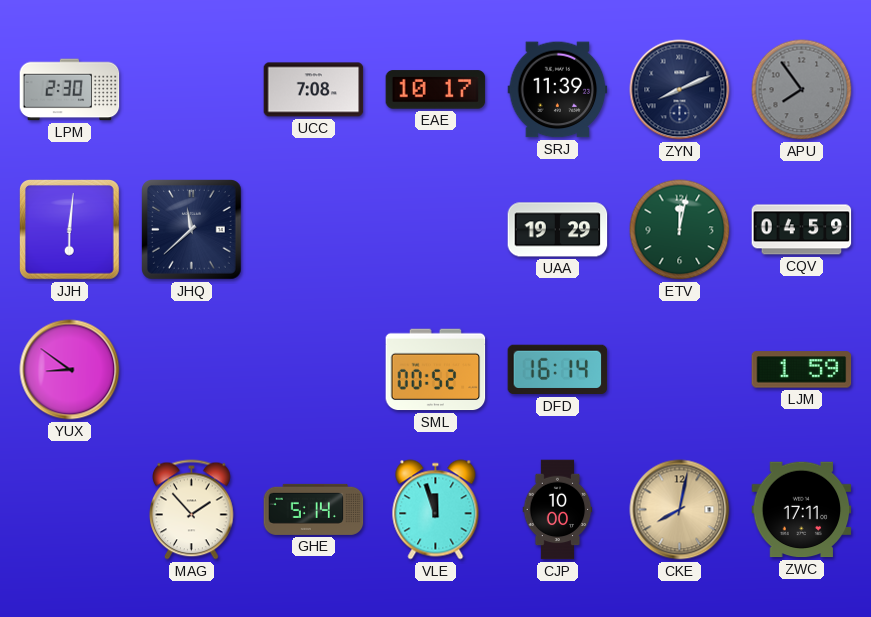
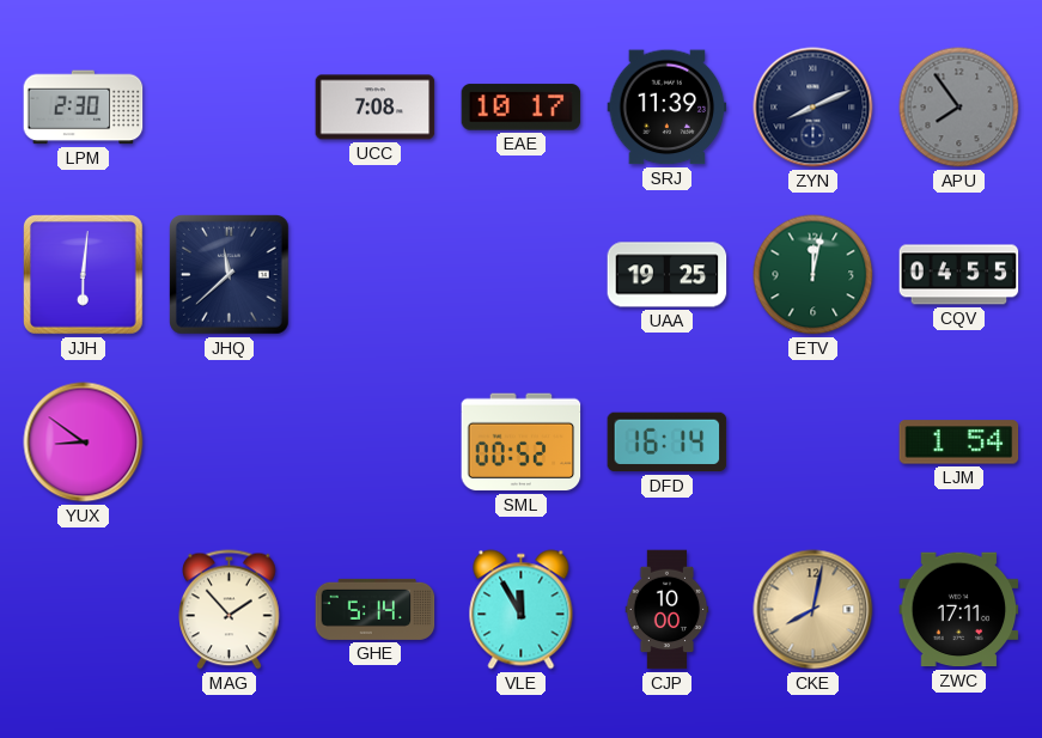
UAA: 19:29 -> 19:25
CQV: 04:59 -> 04:55
LJM: 1:59 -> 1:54
VLE: 11:57 -> 11:55
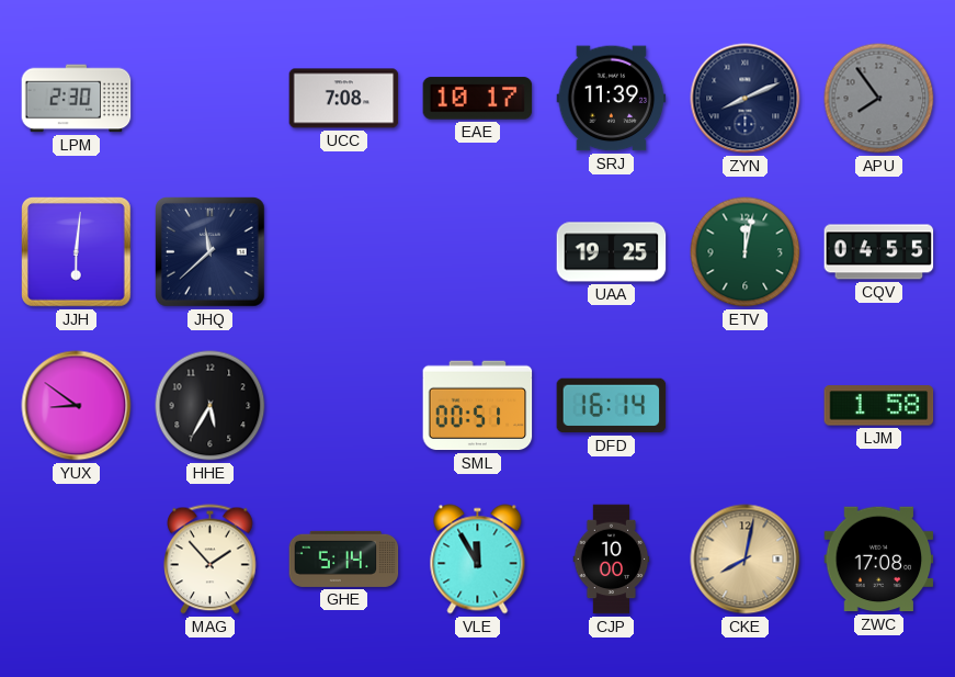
HHE: none -> 5:35
SML: 00:52 -> 00:51
LJM: 1:54 -> 1:58
ZWC: 17:11 -> 17:08
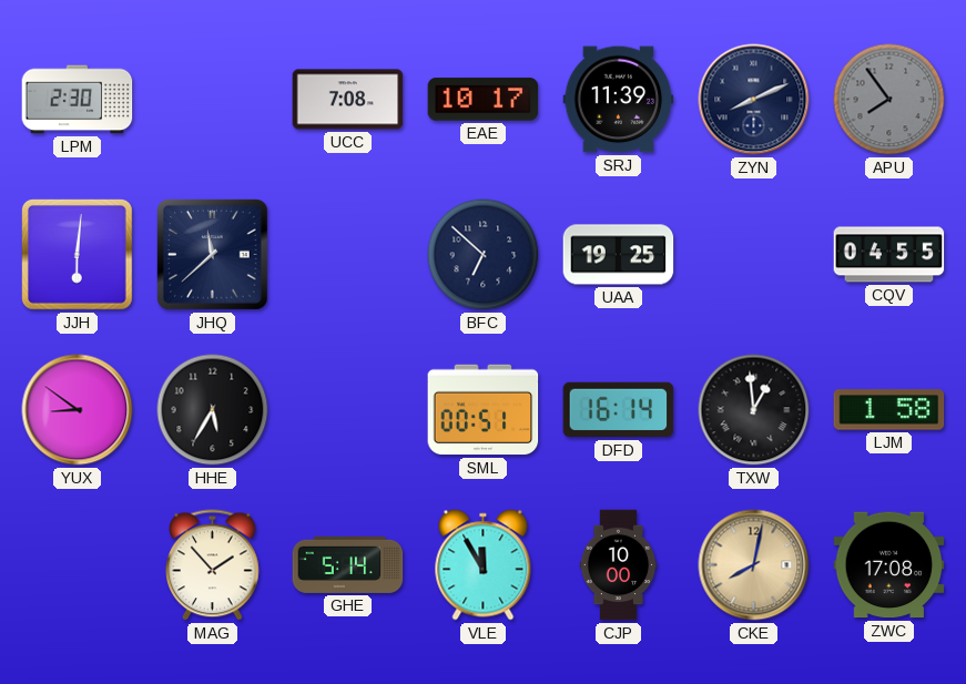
BFC: none -> 6:52
ETV: 12:02 -> none
TXW: none -> 12:59
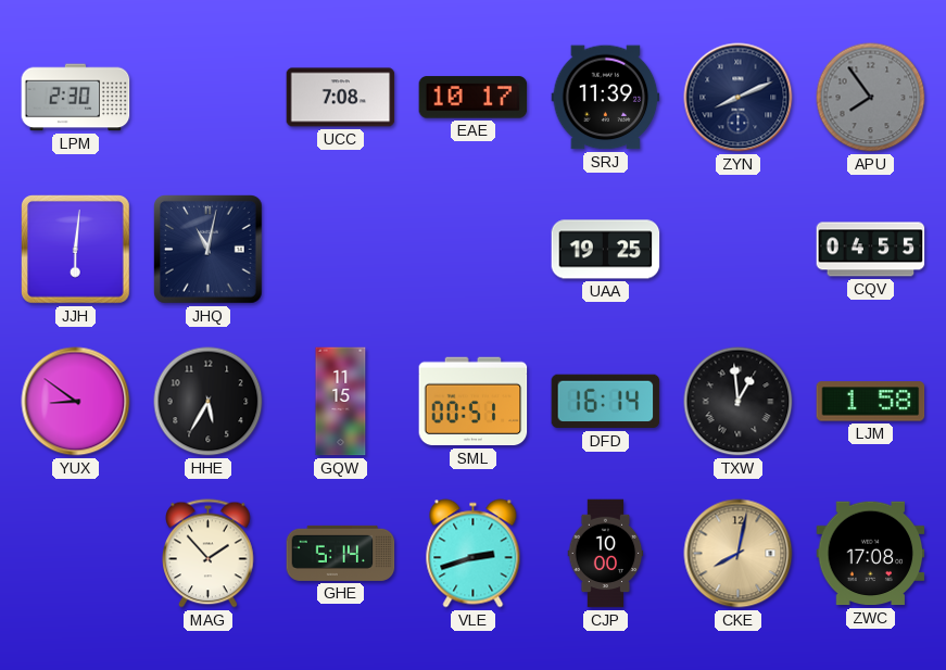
JHQ: 11:38 -> 11:02
BFC: 6:52 -> none
GQW: none -> 11:15
VLE: 11:55 -> 2:42
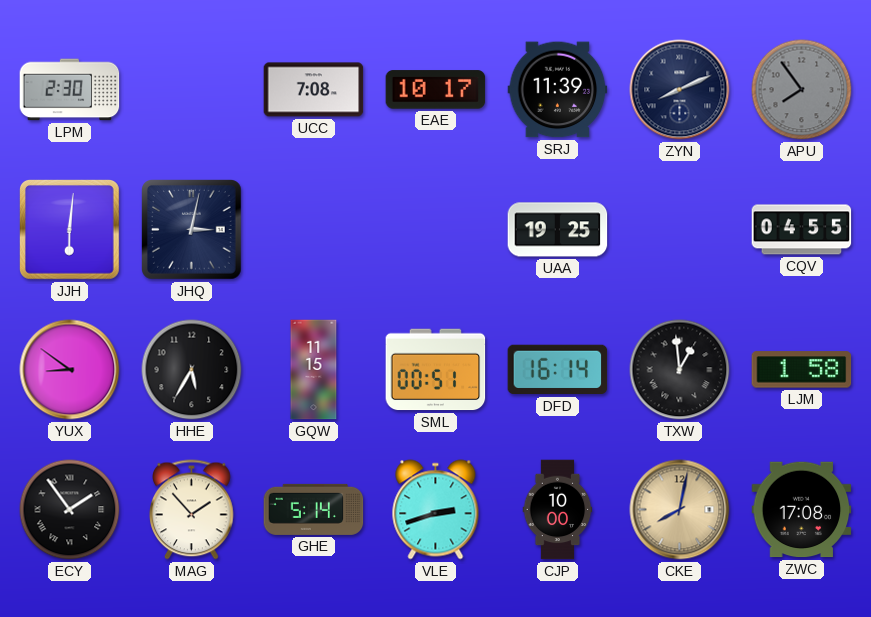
JHQ: 11:02 -> 3:02
ECY: none -> 1:54
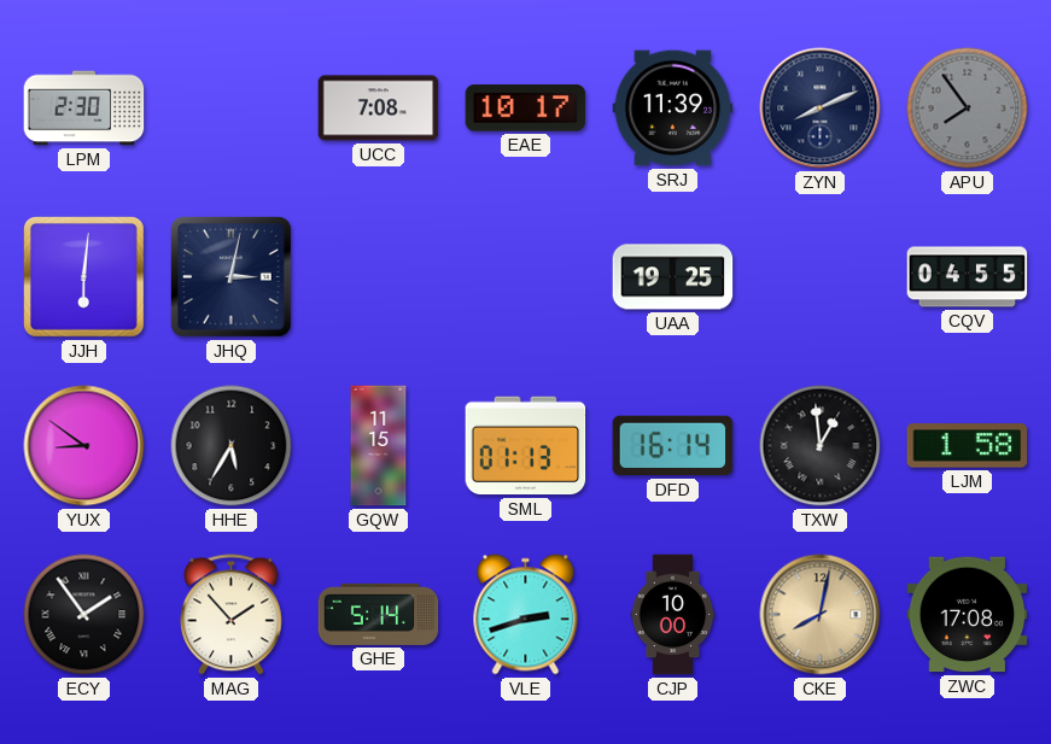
SML: 00:51 -> 01:13
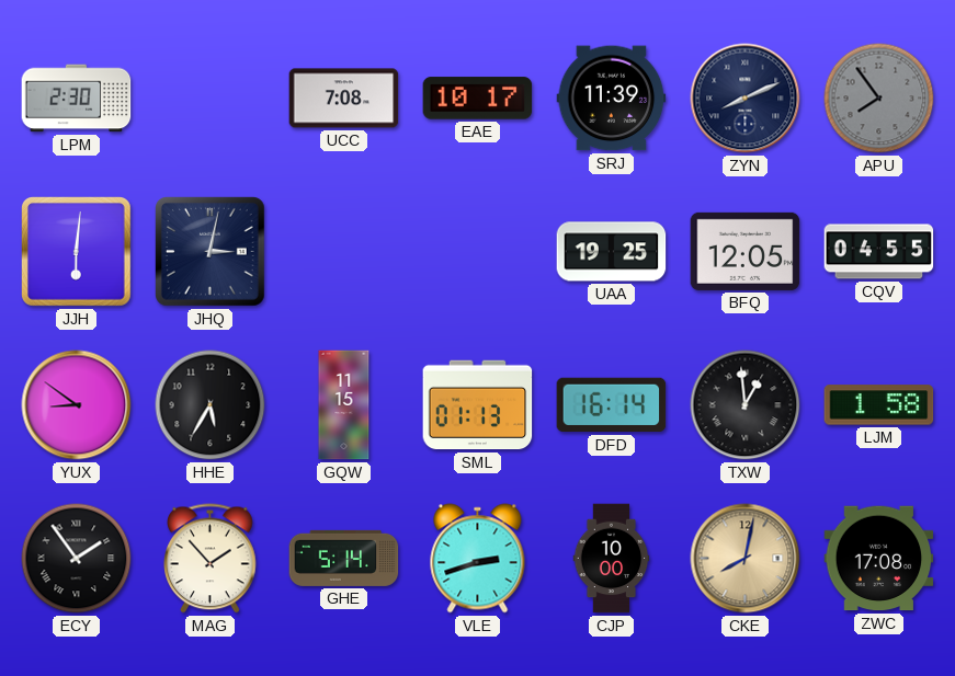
BFQ: none -> 12:05
